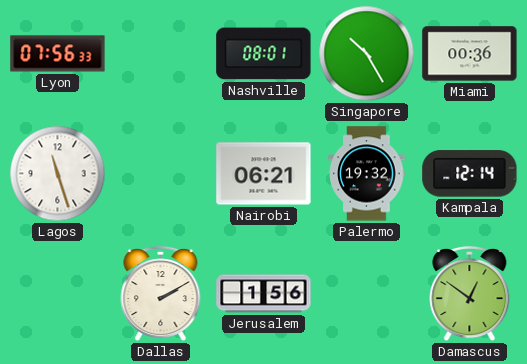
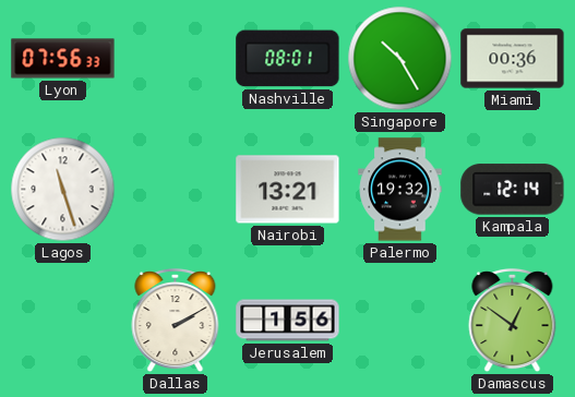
Nairobi: 06:21 -> 13:21
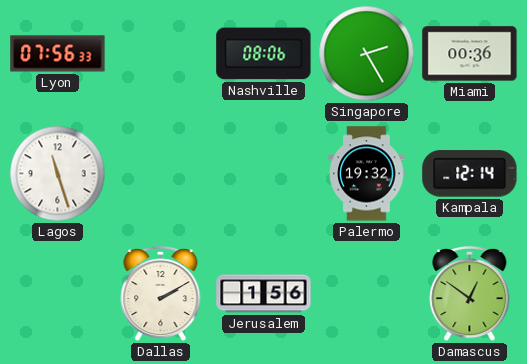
Nashville: 08:01 -> 08:06
Singapore: 10:25 -> 2:25
Nairobi: 13:21 -> none
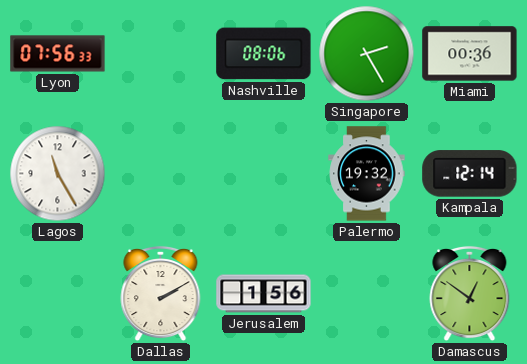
Lagos: 11:27 -> 11:25
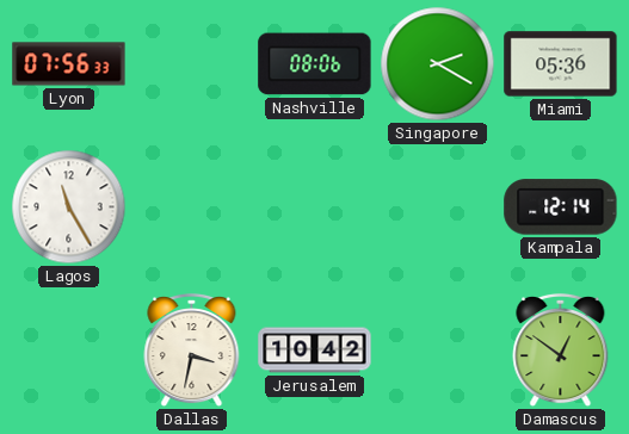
Singapore: 2:25 -> 2:20
Miami: 00:36 -> 05:36
Palermo: 19:32 -> none
Dallas: 2:10 -> 3:32
Jerusalem: 1:56 -> 10:42
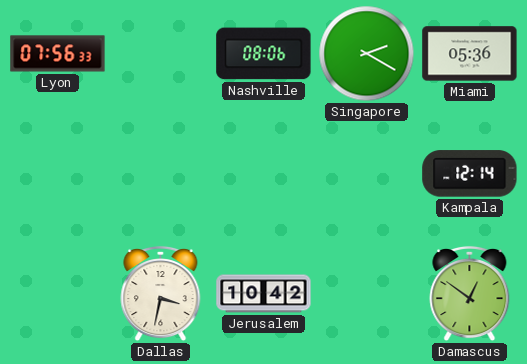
Lagos: 11:25 -> none
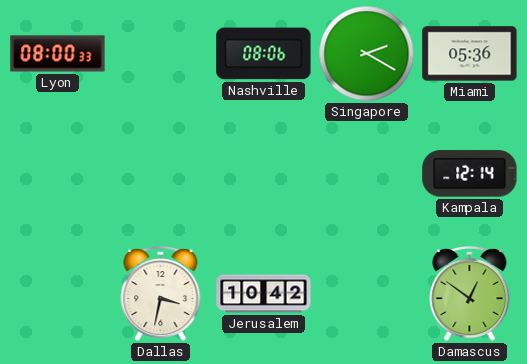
Lyon: 07:56 -> 08:00
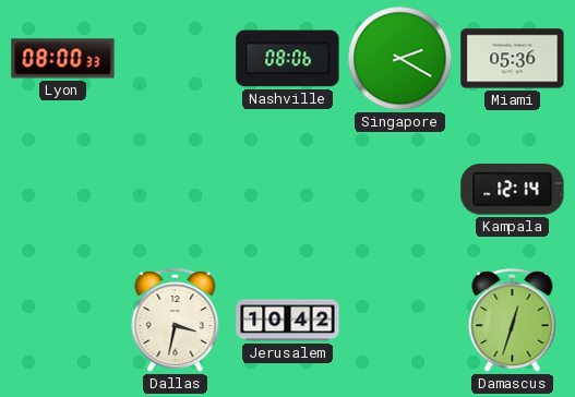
Damascus: 12:51 -> 12:33
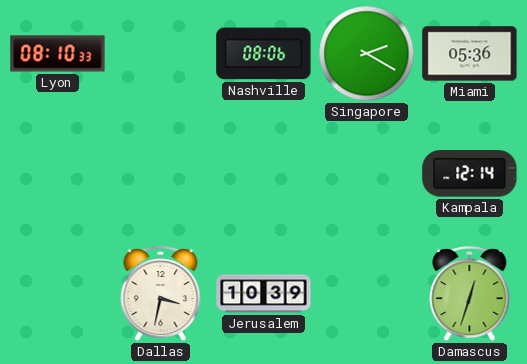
Lyon: 08:00 -> 08:10
Jerusalem: 10:42 -> 10:39
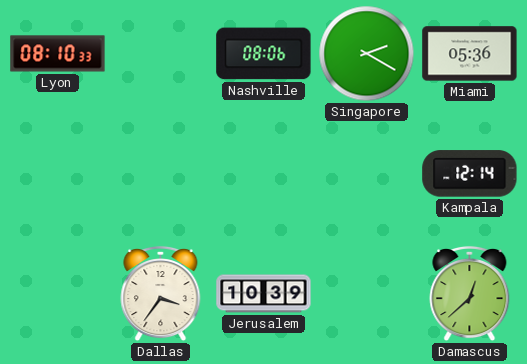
Dallas: 3:32 -> 3:36
Damascus: 12:33 -> 12:38
